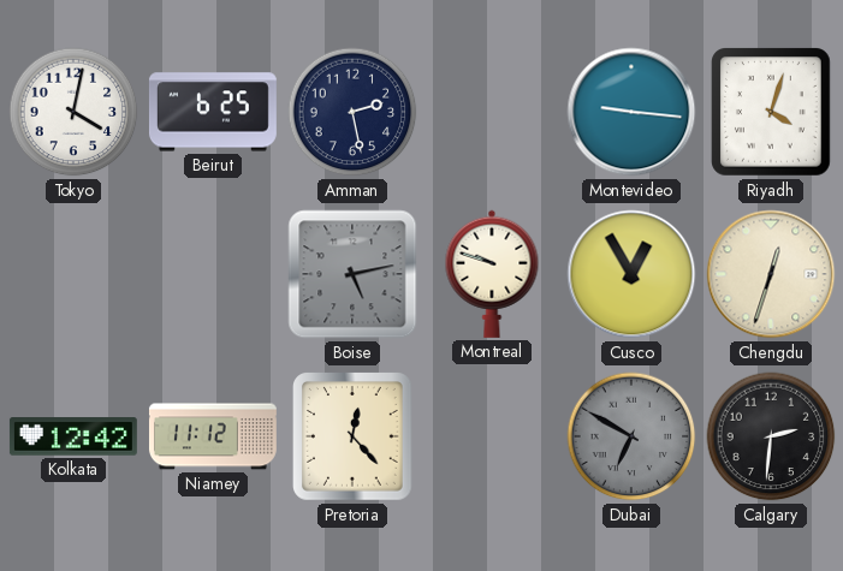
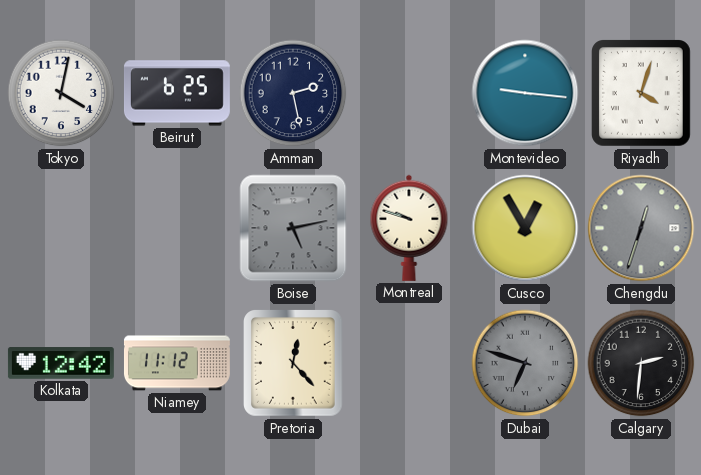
Chengdu dial: cream -> grey
Dubai: 6:50 -> 6:48
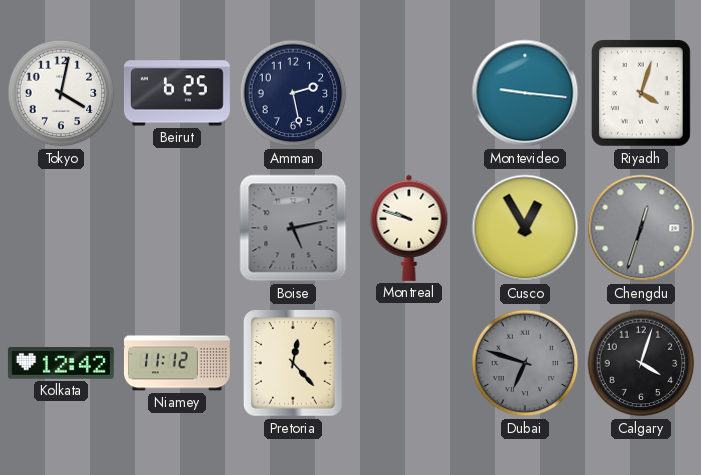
Calgary: 2:31 -> 4:03
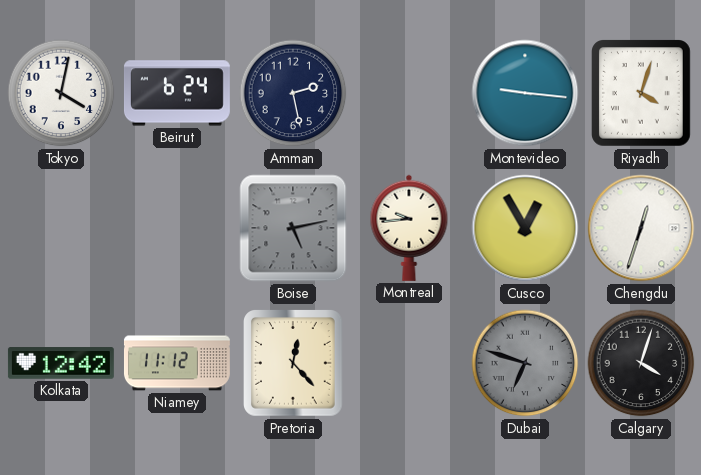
Beirut: 6:25 -> 6:24
Montreal: 9:48 -> 9:44
Chengdu dial: grey -> white
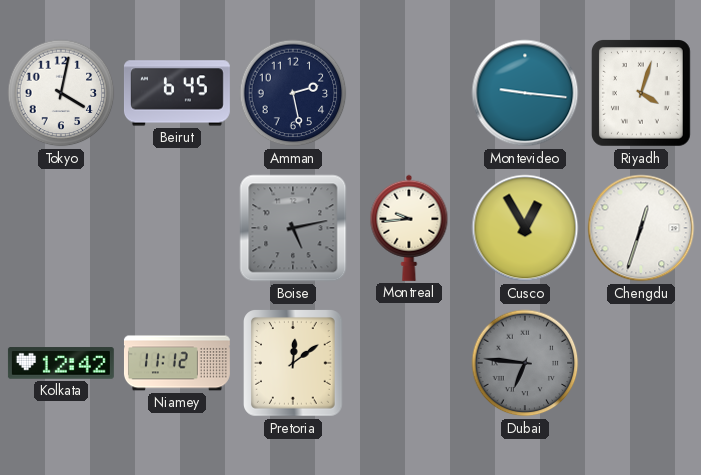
Beirut: 6:24 -> 6:45
Pretoria: 12:23 -> 12:09
Dubai: 6:48 -> 6:46
Calgary: 4:03 -> none
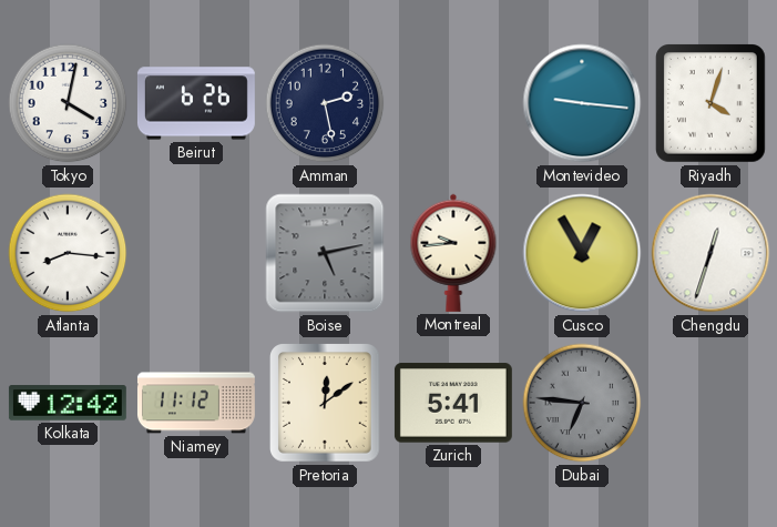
Beirut: 6:45 -> 6:26
Atlanta: none -> 8:16
Zurich: none -> 5:41
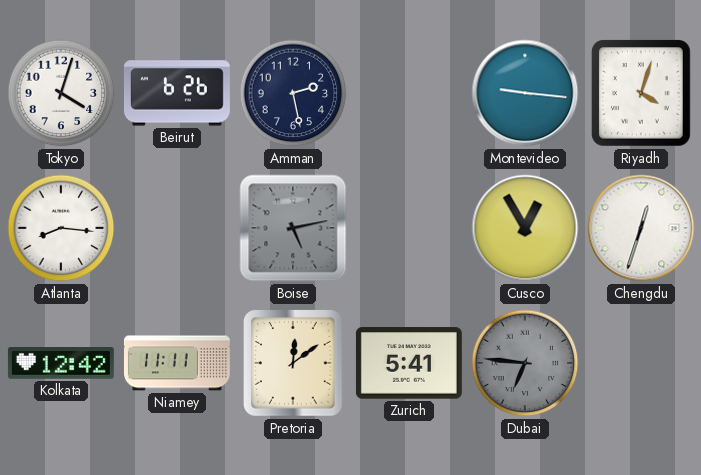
Tokyo: 4:02 -> 4:03
Montreal: 9:44 -> none
Niamey: 11:12 -> 11:11
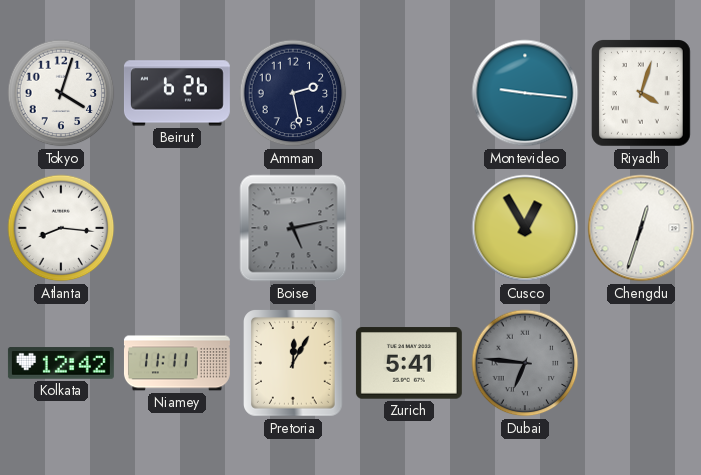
Pretoria: 12:09 -> 12:05
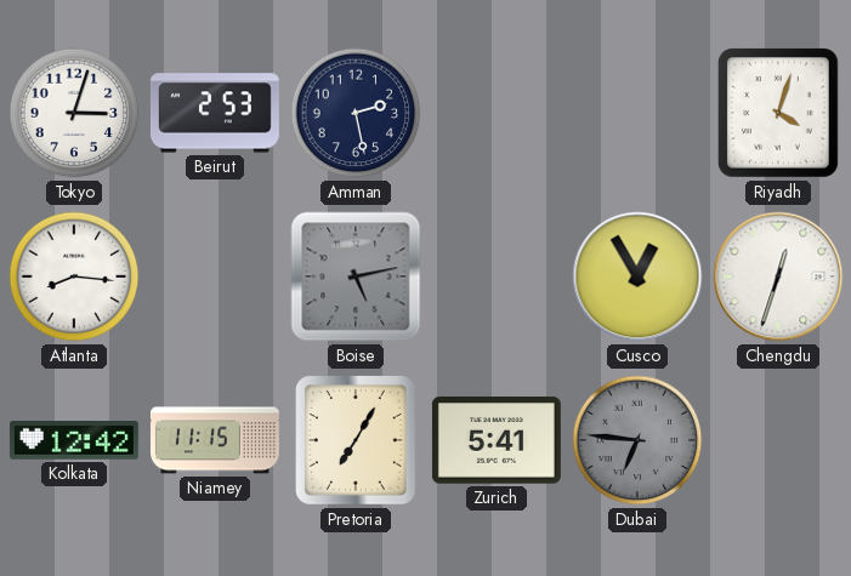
Tokyo: 4:03 -> 3:03
Beirut: 6:26 -> 2:53
Montevideo: 9:16 -> none
Niamey: 11:11 -> 11:15
Pretoria: 12:05 -> 7:05
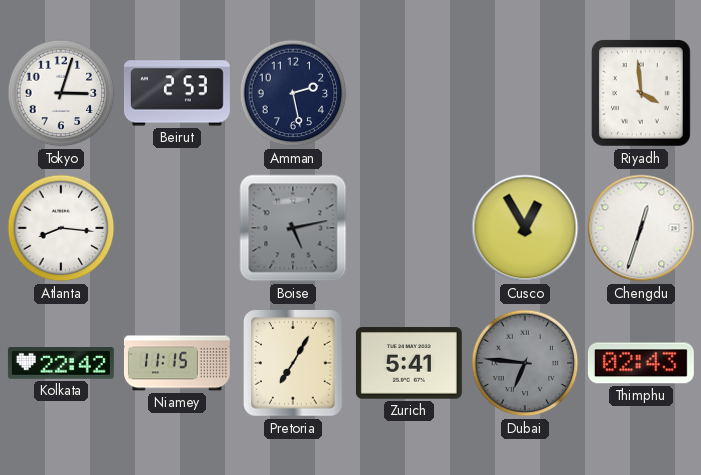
Riyadh: 4:03 -> 3:59
Kolkata: 12:42 -> 22:42
Thimphu: none -> 02:43
